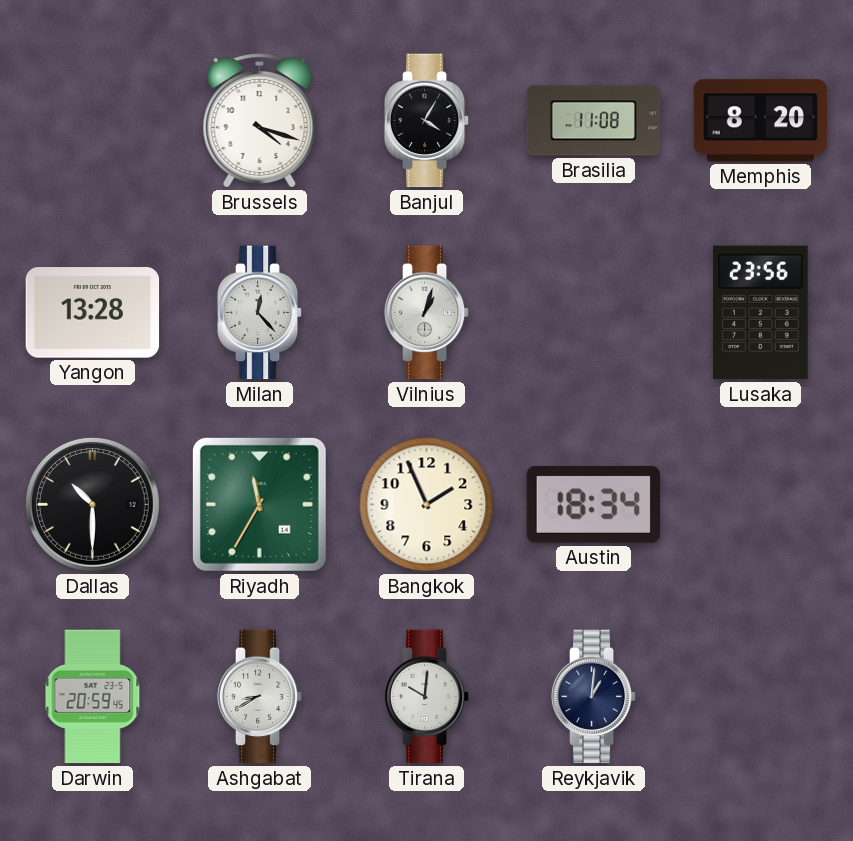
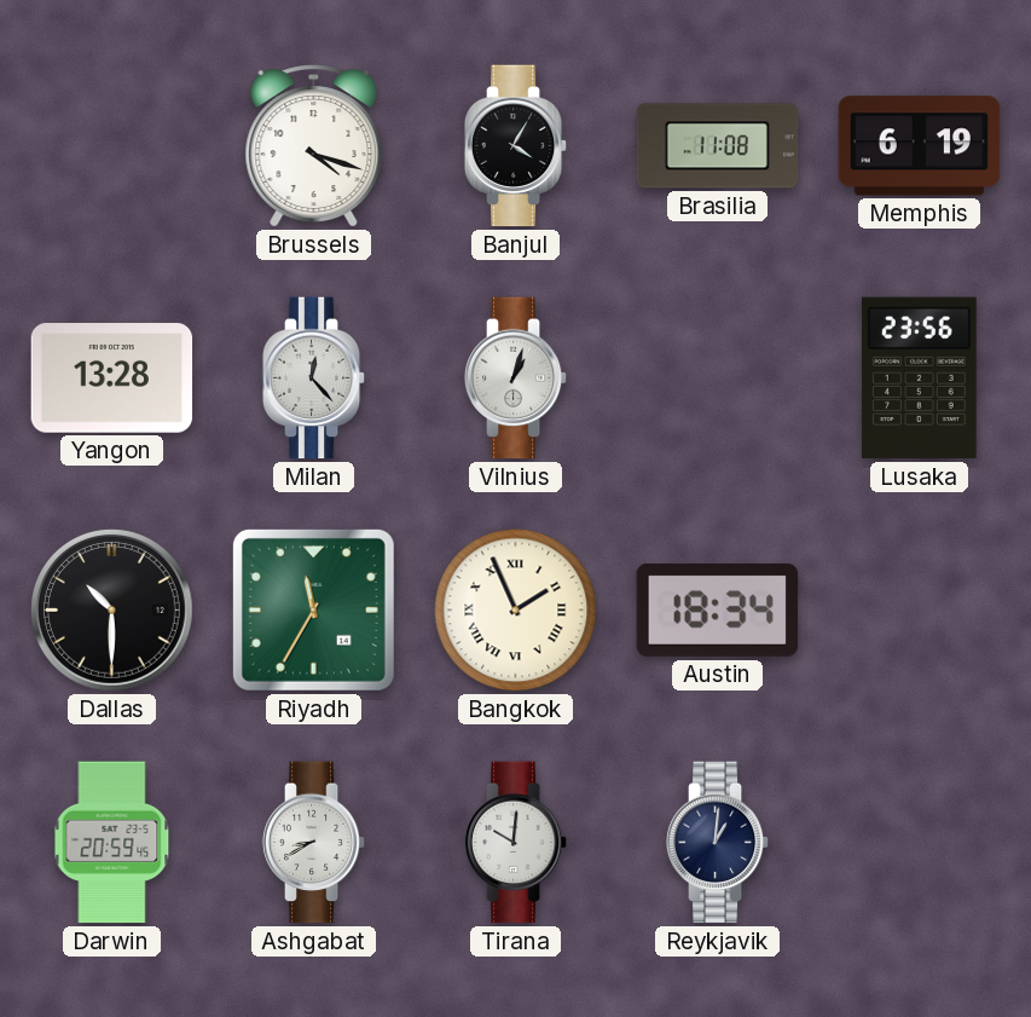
Memphis: 8:20 -> 6:19
Bangkok numerals: Arabic -> Roman
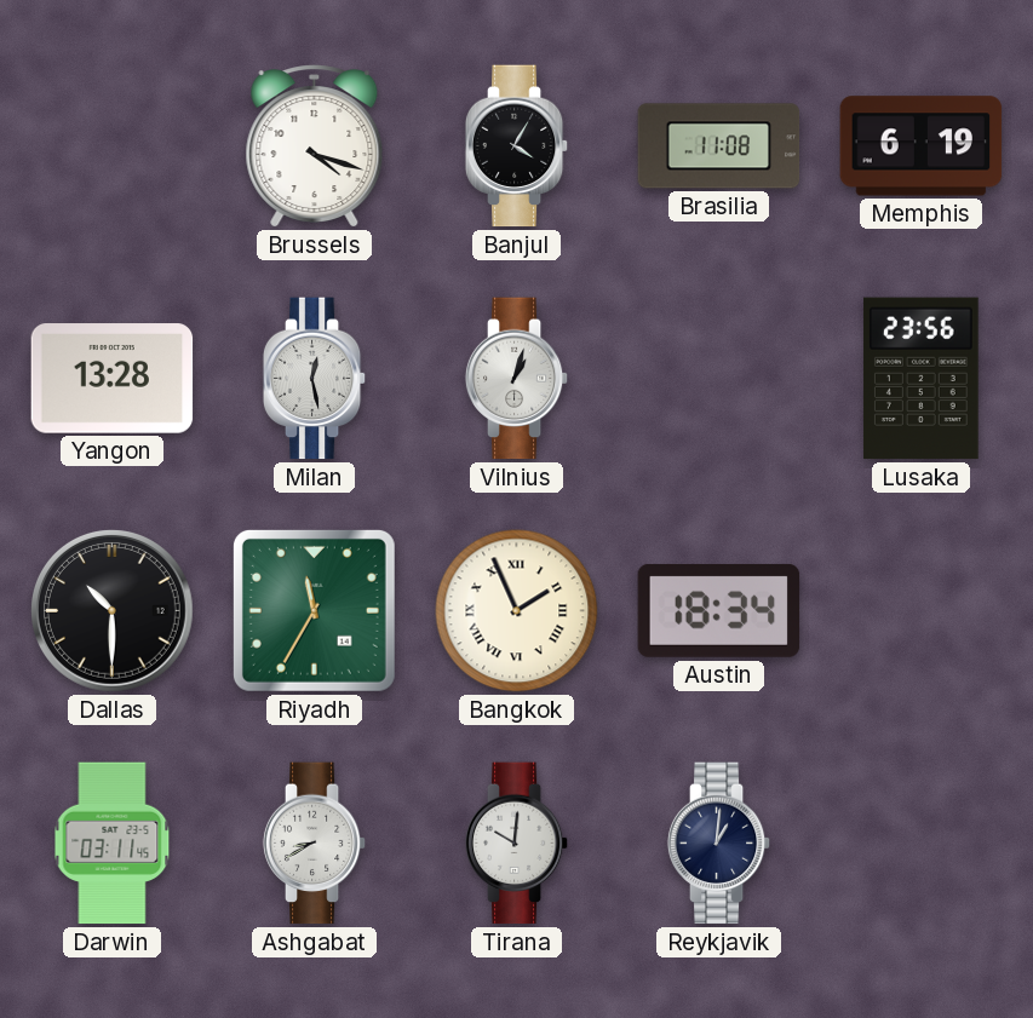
Milan: 12:23 -> 12:28
Darwin: 20:59 -> 03:11
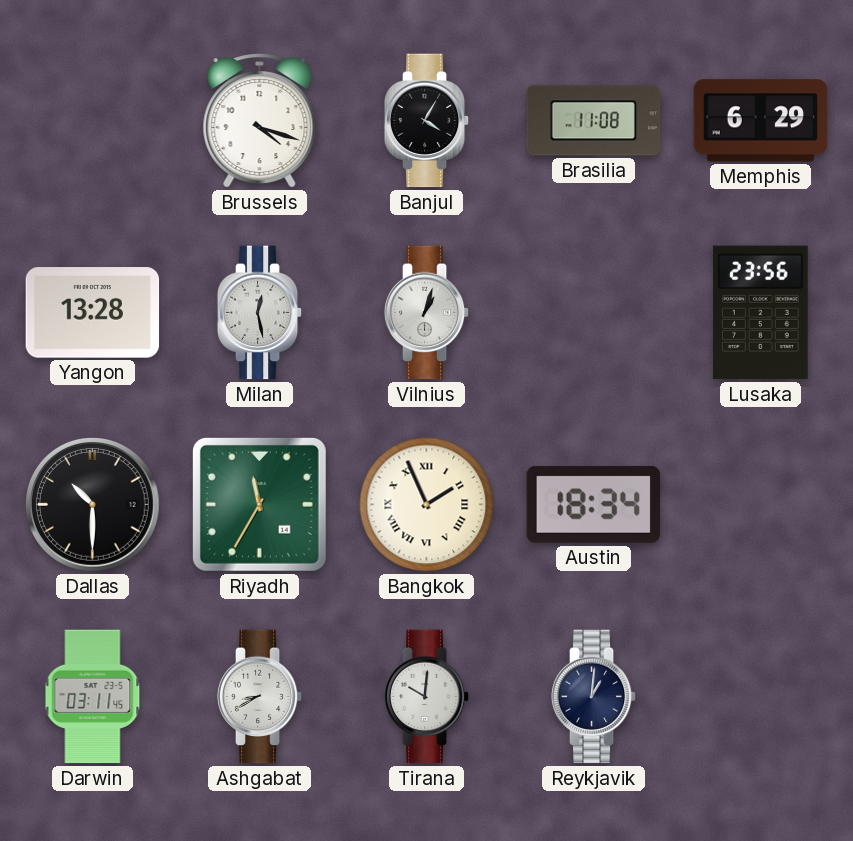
Memphis: 6:19 -> 6:29
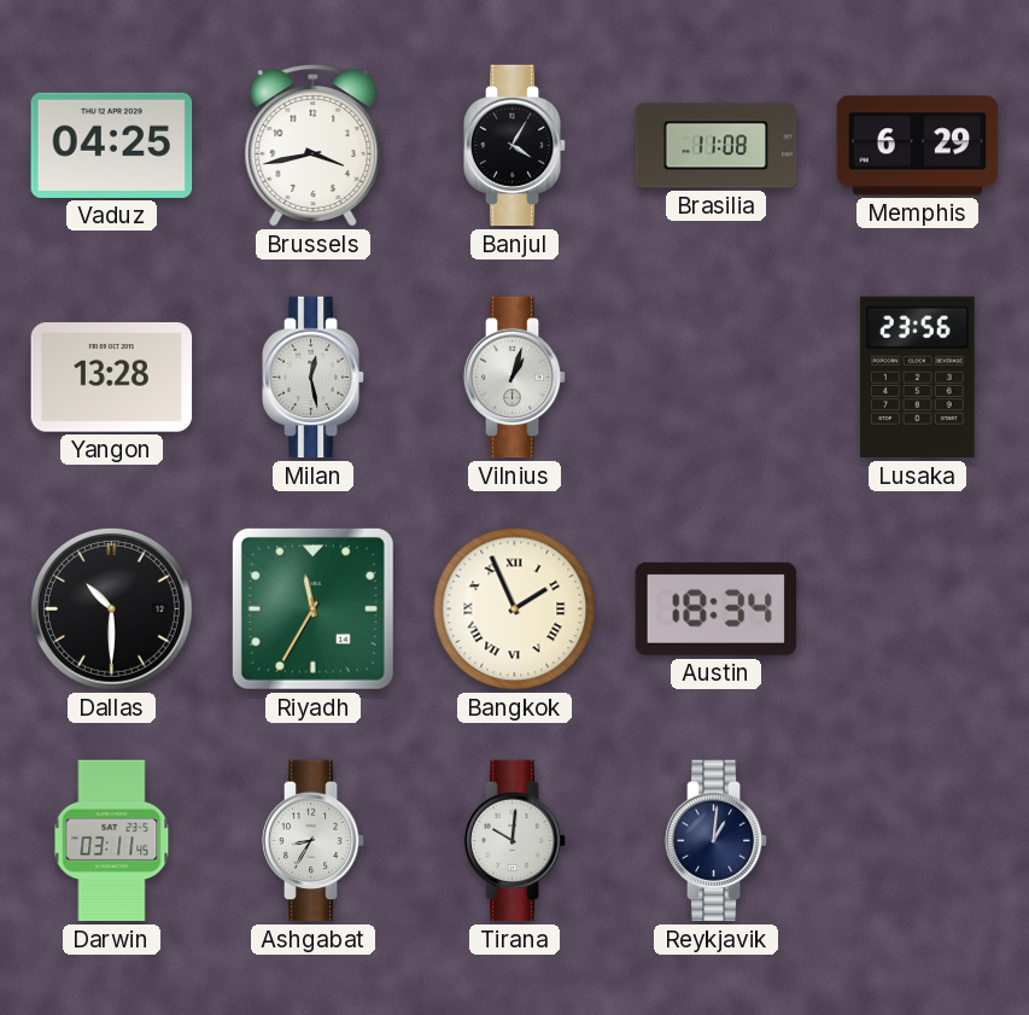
Vaduz: none -> 04:25
Brussels: 4:18 -> 3:43
Ashgabat: 8:40 -> 8:35
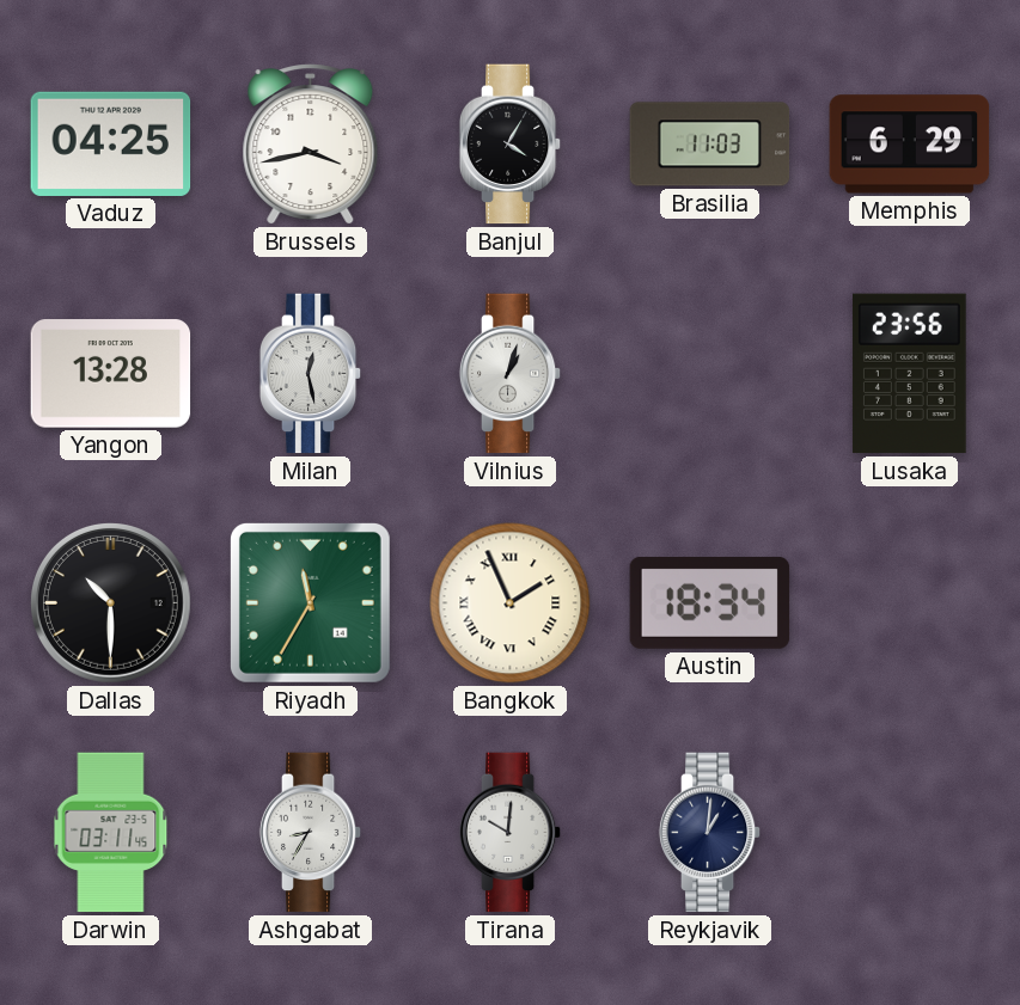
Brasilia: 11:08 -> 11:03
